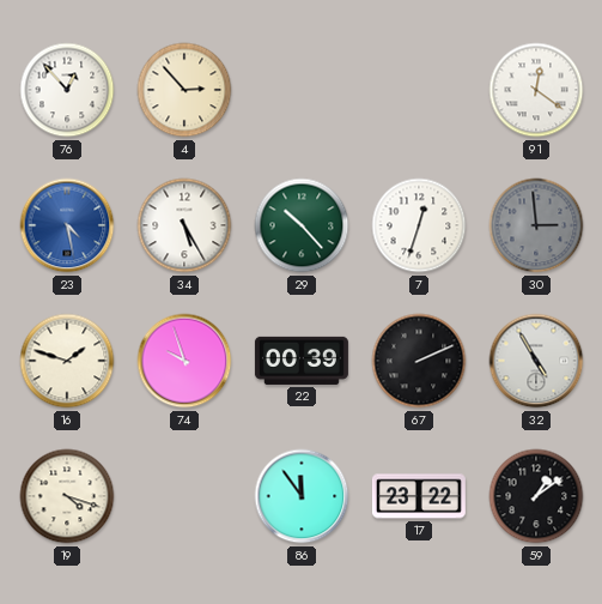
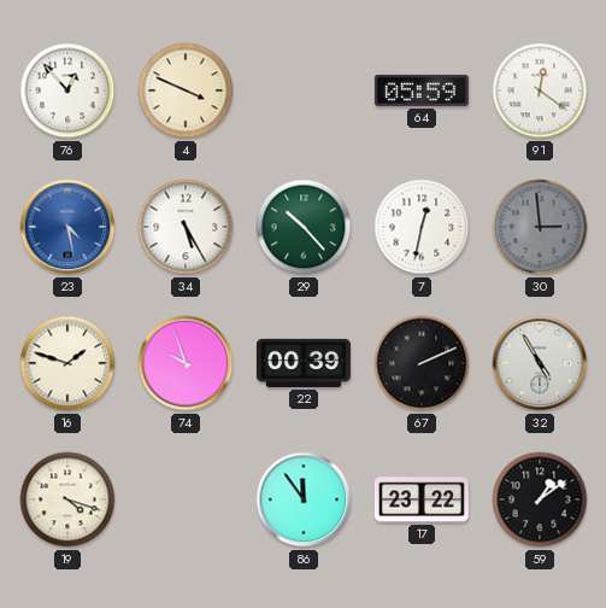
4: 2:53 -> 3:49
64: none -> 05:59
7: 12:33 -> 12:32
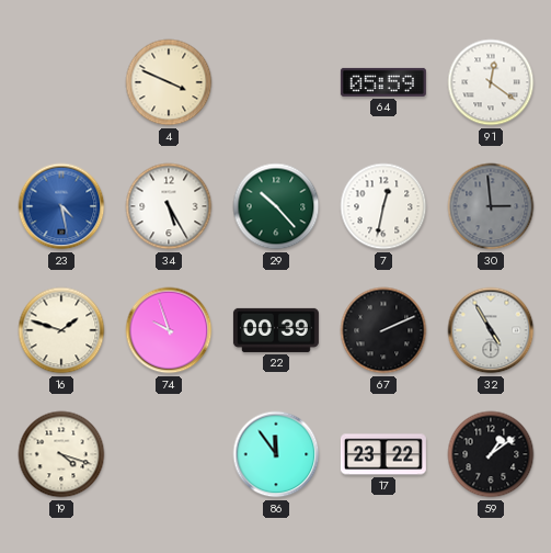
76: 12:53 -> none
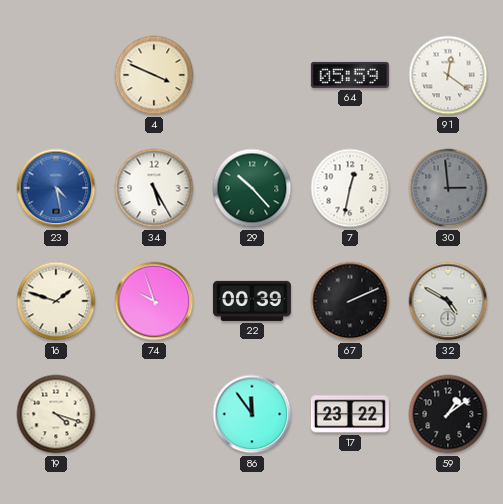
32: 4:55 -> 4:50
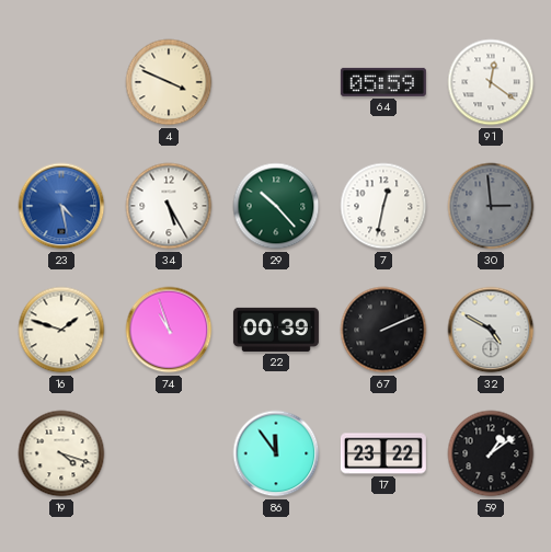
74: 9:57 -> 10:57
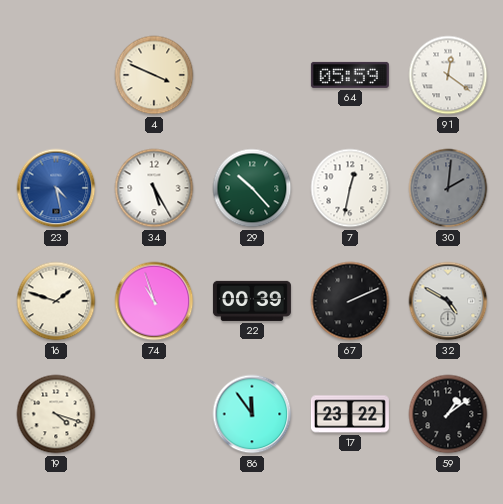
30: 2:59 -> 2:01
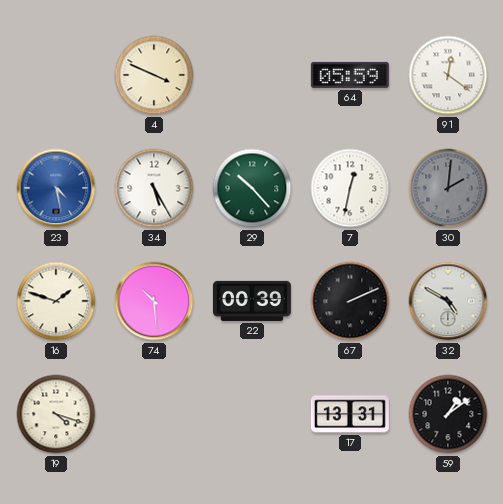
74: 10:57 -> 10:29
86: 11:54 -> none
17: 23:22 -> 13:31
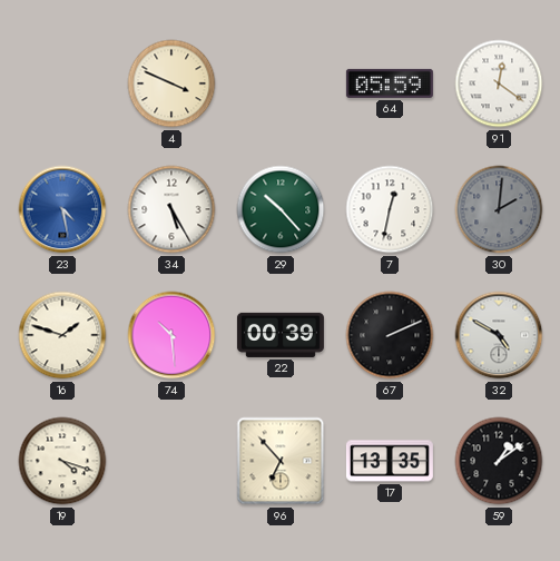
96: none -> 6:53
17: 13:31 -> 13:35
